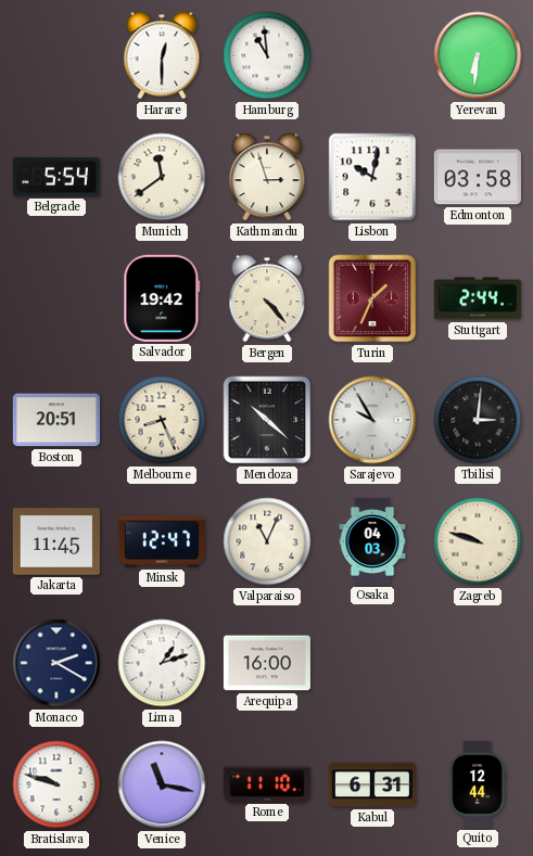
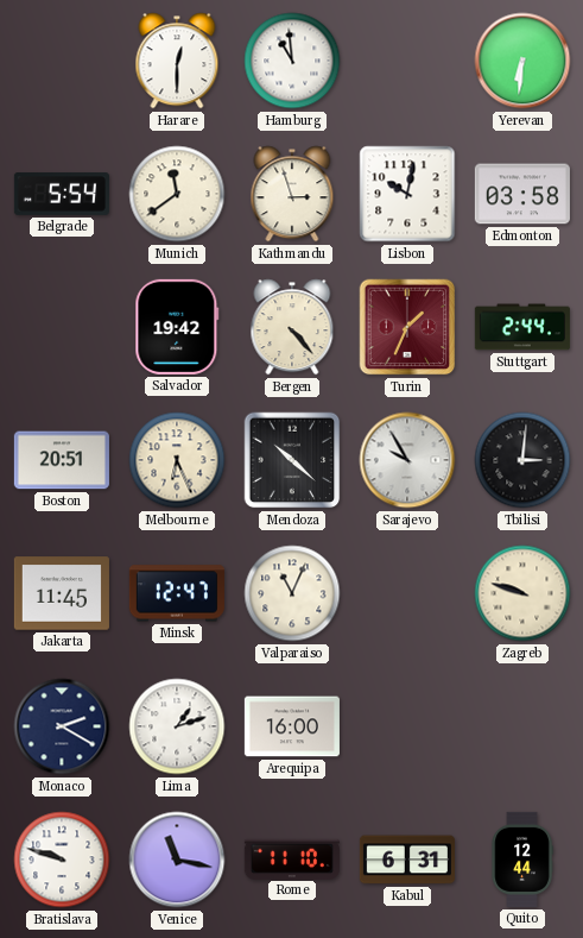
Melbourne: 8:26 -> 6:26
Osaka: 04:03 -> none
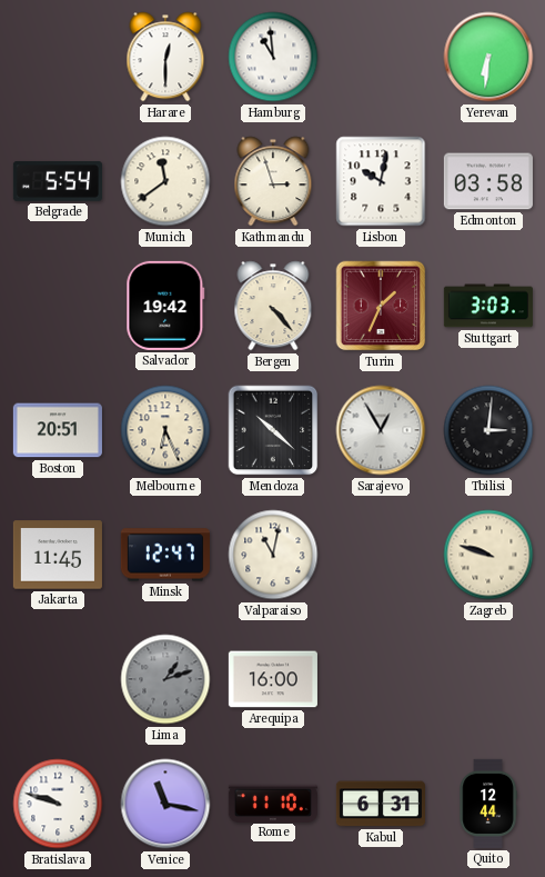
Stuttgart: 2:44 -> 3:03
Sarajevo: 9:55 -> 12:55
Valparaiso: 11:04 -> 11:02
Monaco: 2:20 -> none
Lima dial: white -> grey
